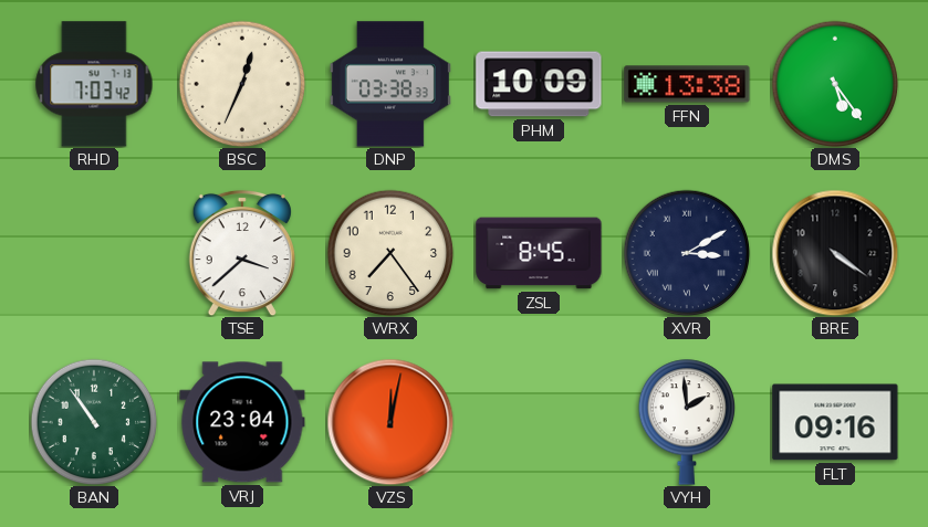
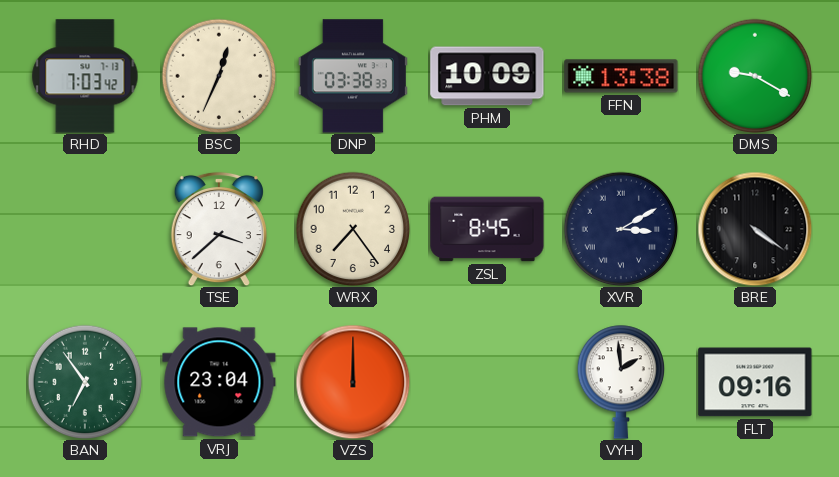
DMS: 5:24 -> 9:20
BAN: 10:54 -> 6:54
VZS: 12:02 -> 12:00
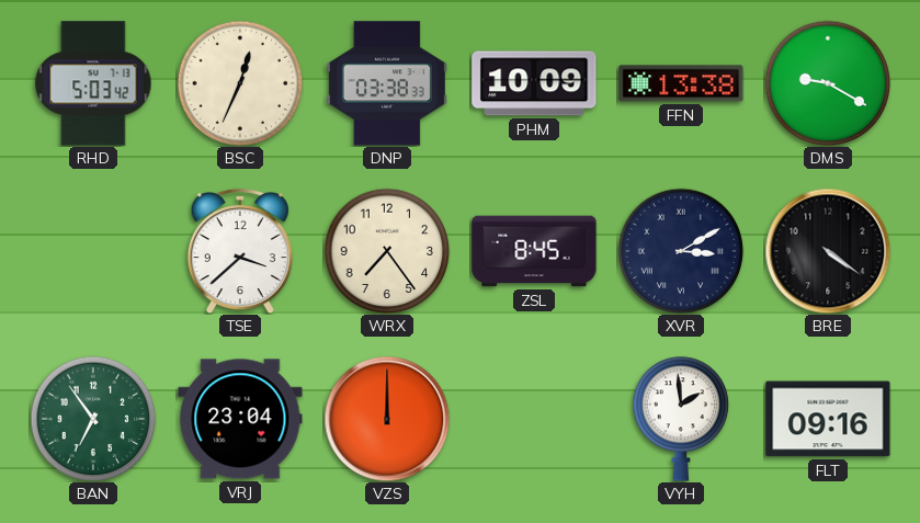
RHD: 7:03 -> 5:03
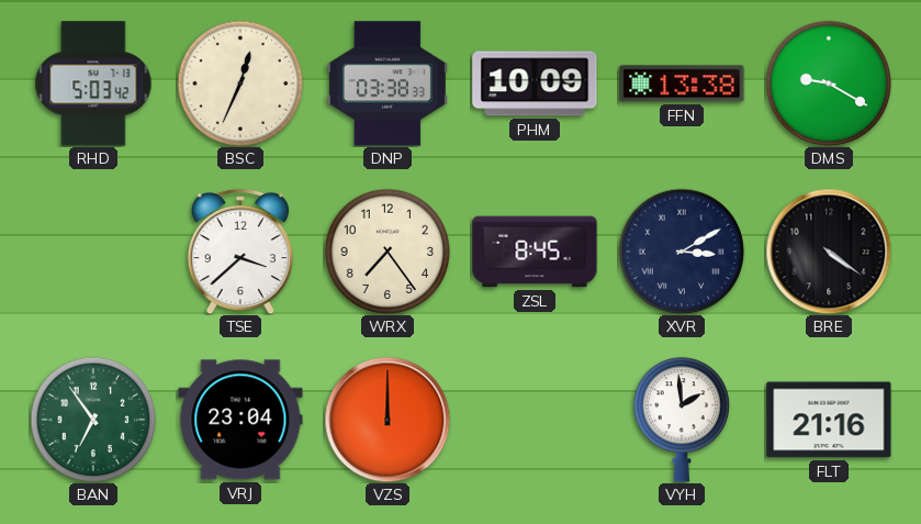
FLT: 09:16 -> 21:16
